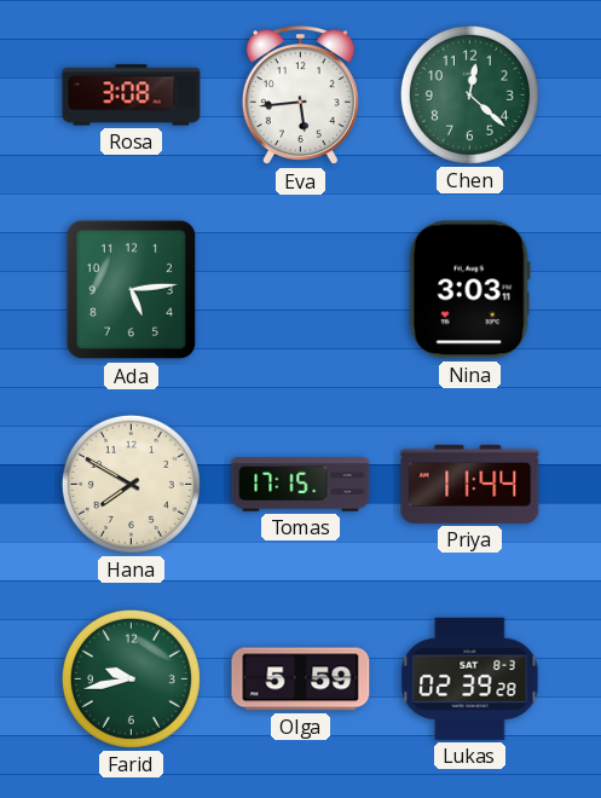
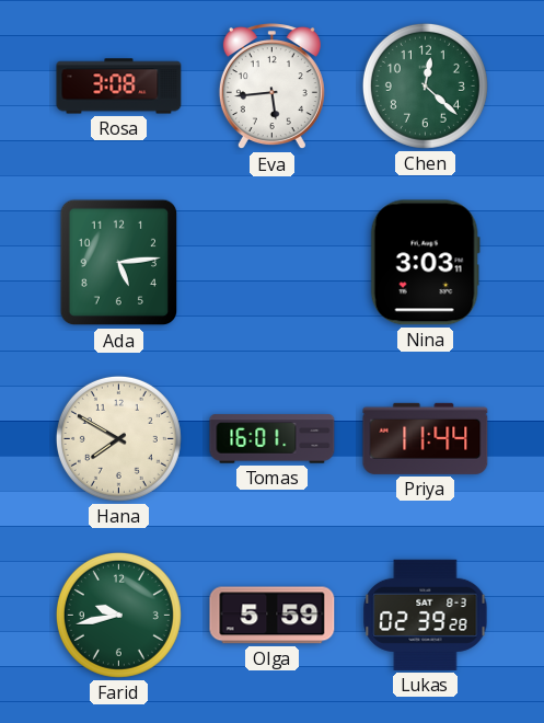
Tomas: 17:15 -> 16:01
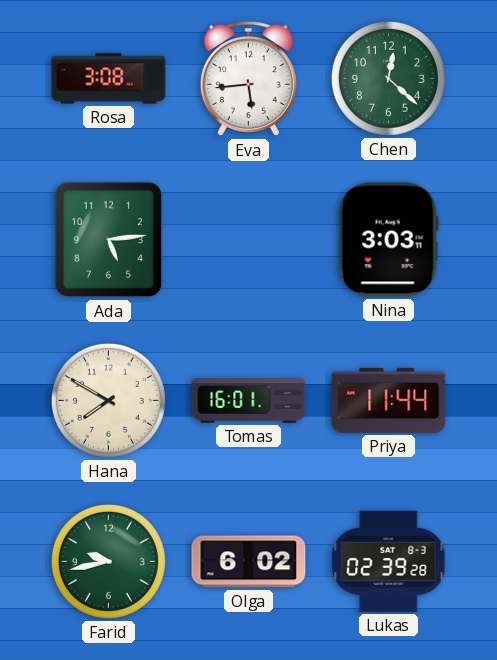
Olga: 5:59 -> 6:02
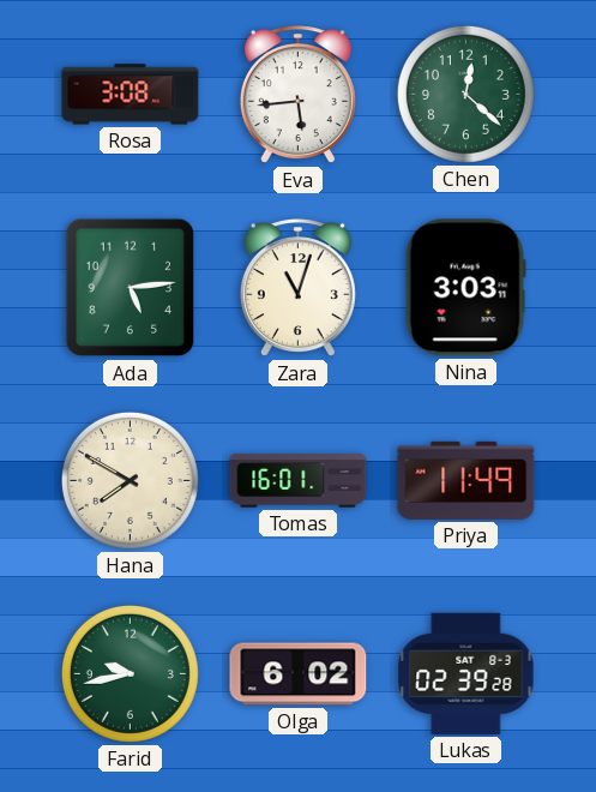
Zara: none -> 11:03
Priya: 11:44 -> 11:49
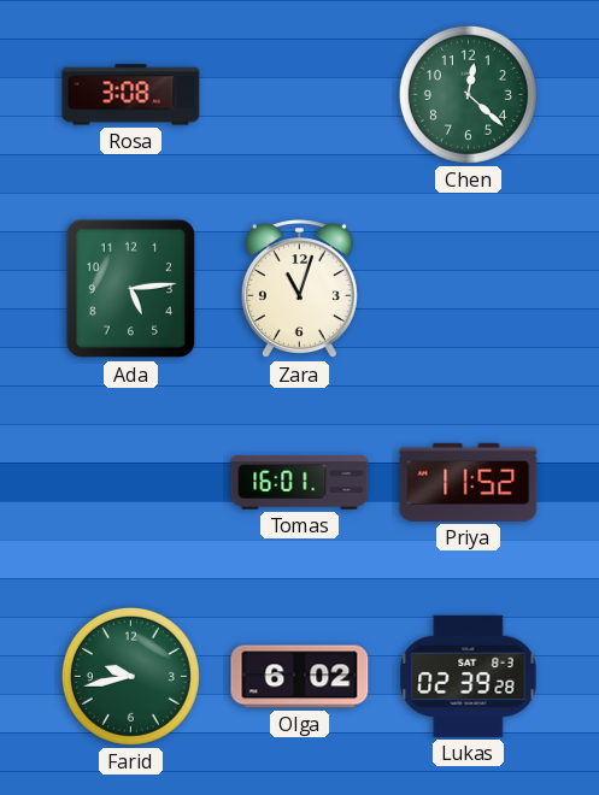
Eva: 5:44 -> none
Nina: 3:03 -> none
Hana: 7:50 -> none
Priya: 11:49 -> 11:52
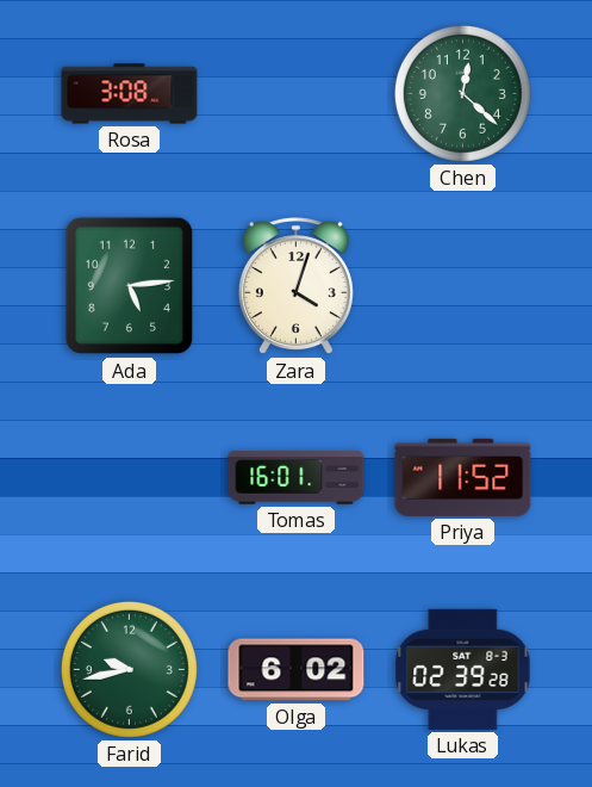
Zara: 11:03 -> 4:03
